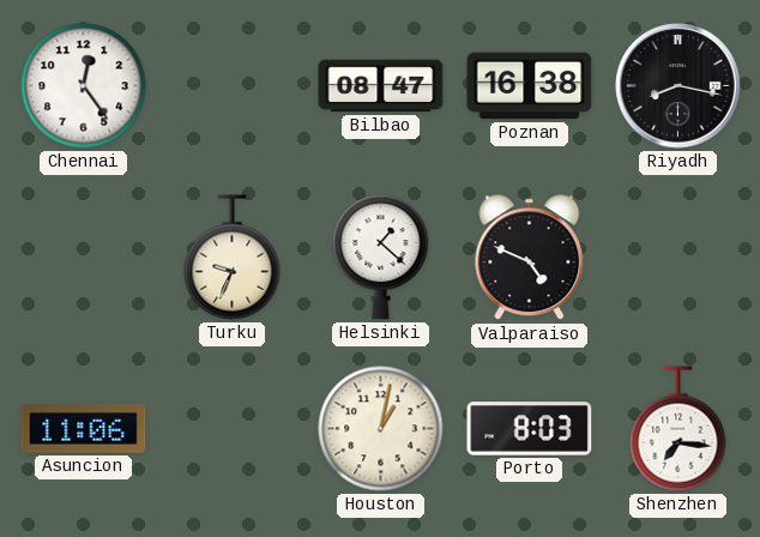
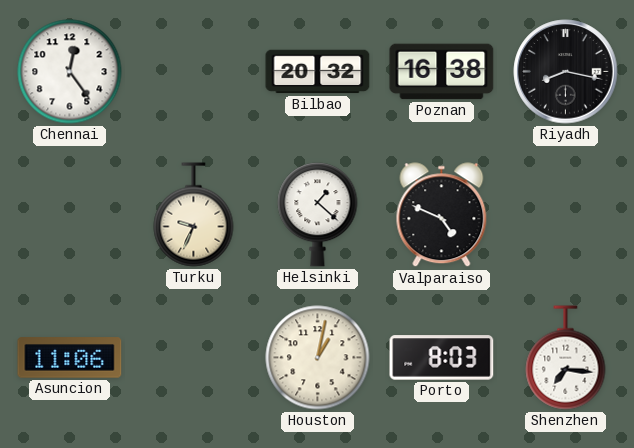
Bilbao: 08:47 -> 20:32
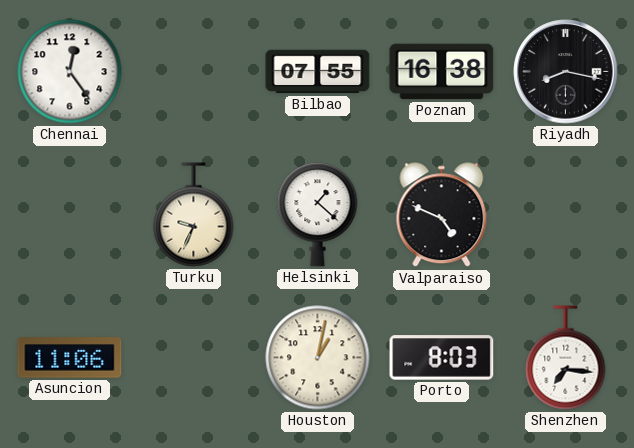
Bilbao: 20:32 -> 07:55
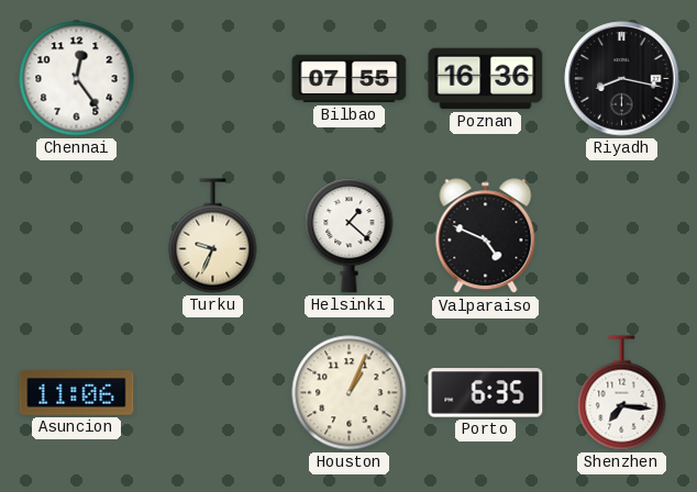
Poznan: 16:38 -> 16:36
Houston: 1:02 -> 1:04
Porto: 8:03 -> 6:35
